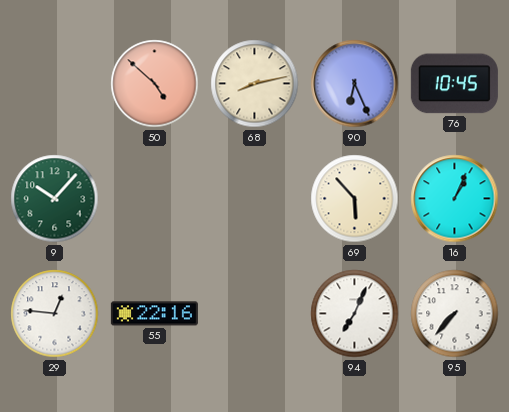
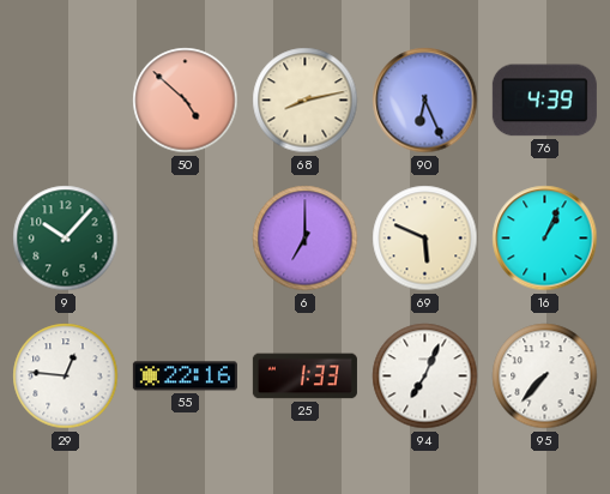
76: 10:45 -> 4:39
6: none -> 7:00
69: 5:53 -> 5:49
25: none -> 1:33
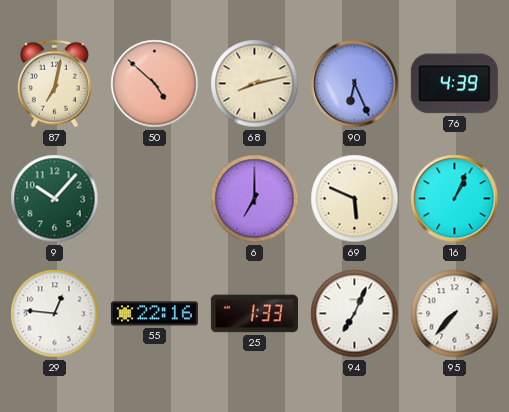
87: none -> 7:02
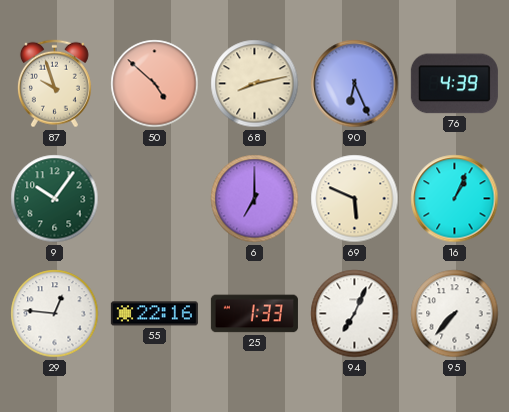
87: 7:02 -> 9:57
9: 10:07 -> 10:06
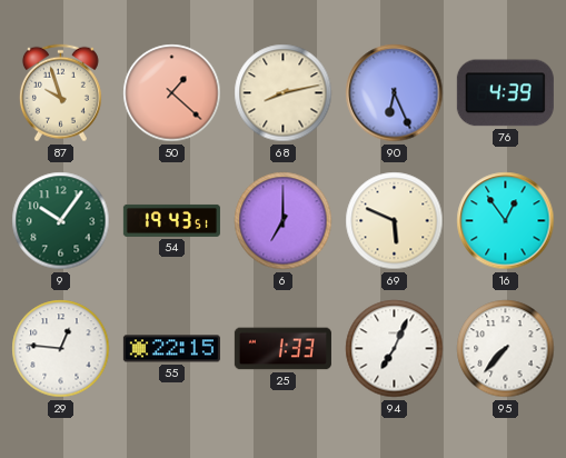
50: 4:52 -> 1:22
54: none -> 19:43
16: 1:04 -> 12:54
55: 22:16 -> 22:15
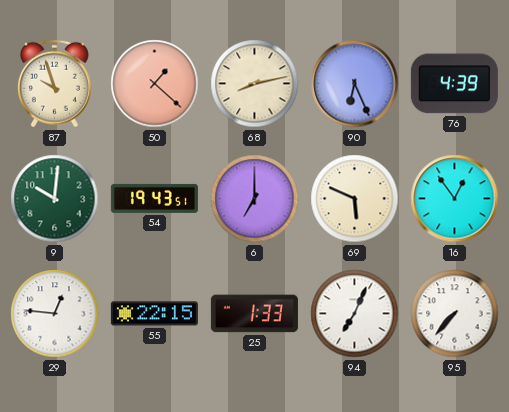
9: 10:06 -> 10:01
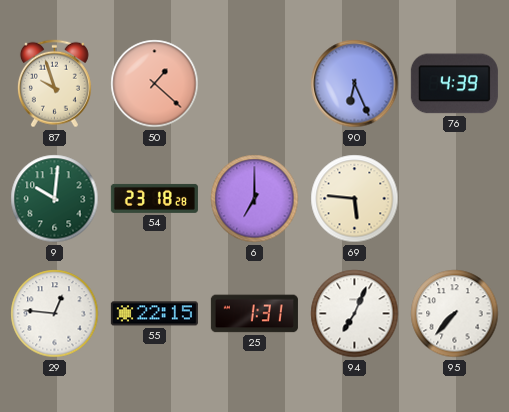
68: 8:13 -> none
54: 19:43 -> 23:18
69: 5:49 -> 5:46
16: 12:54 -> none
25: 1:33 -> 1:31
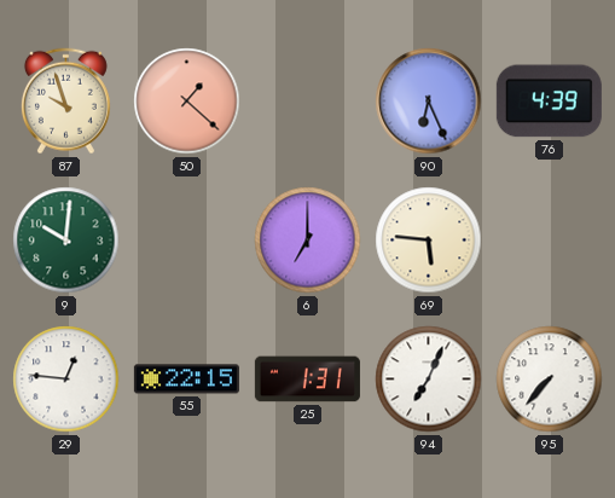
54: 23:18 -> none
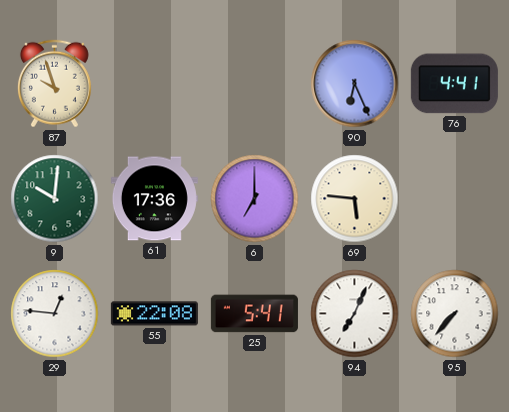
50: 1:22 -> none
76: 4:39 -> 4:41
61: none -> 17:36
55: 22:15 -> 22:08
25: 1:31 -> 5:41
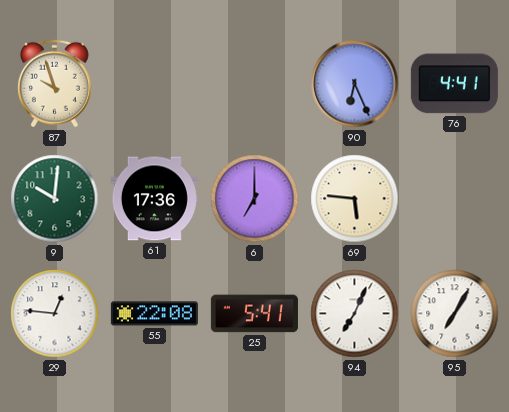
95: 7:37 -> 7:05
